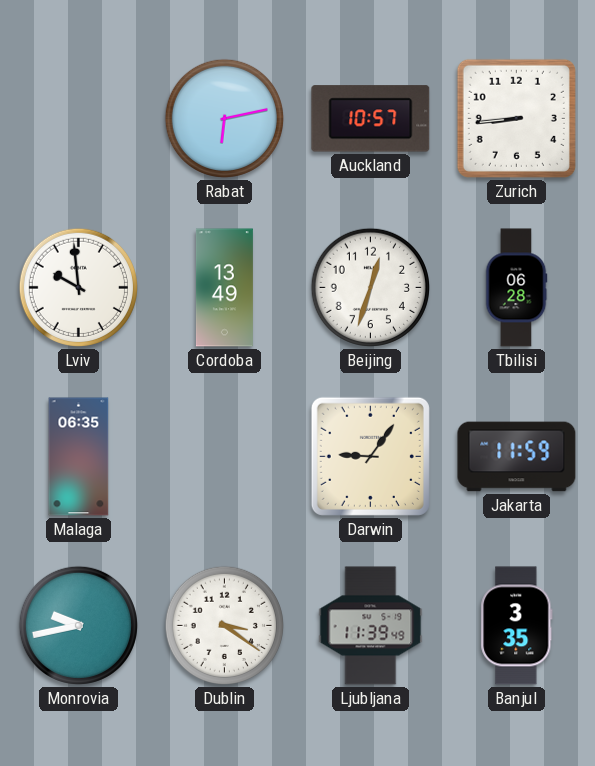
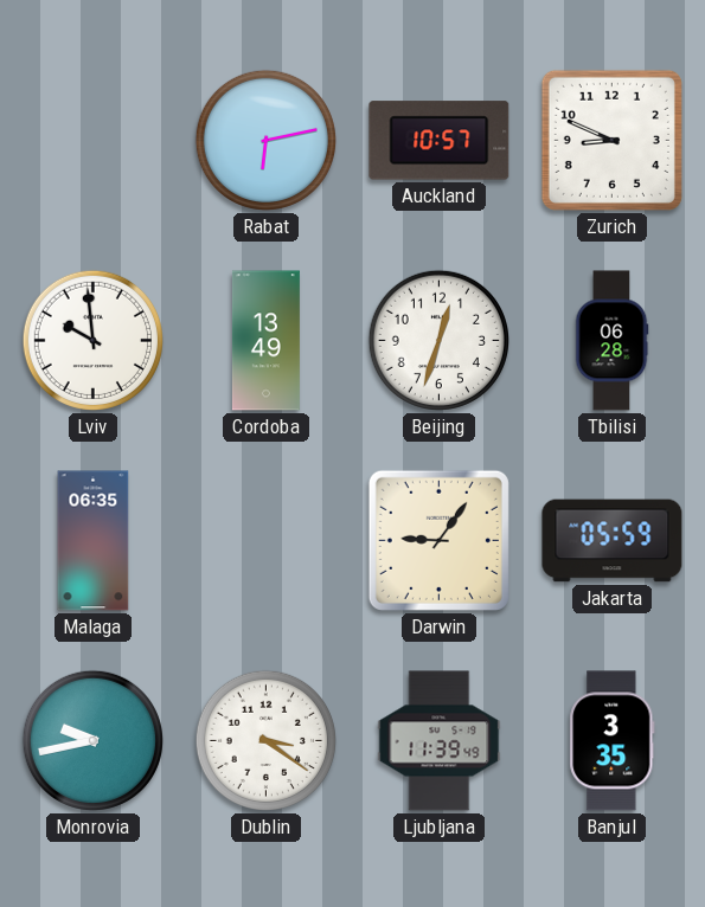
Zurich: 8:44 -> 8:49
Jakarta: 11:59 -> 05:59
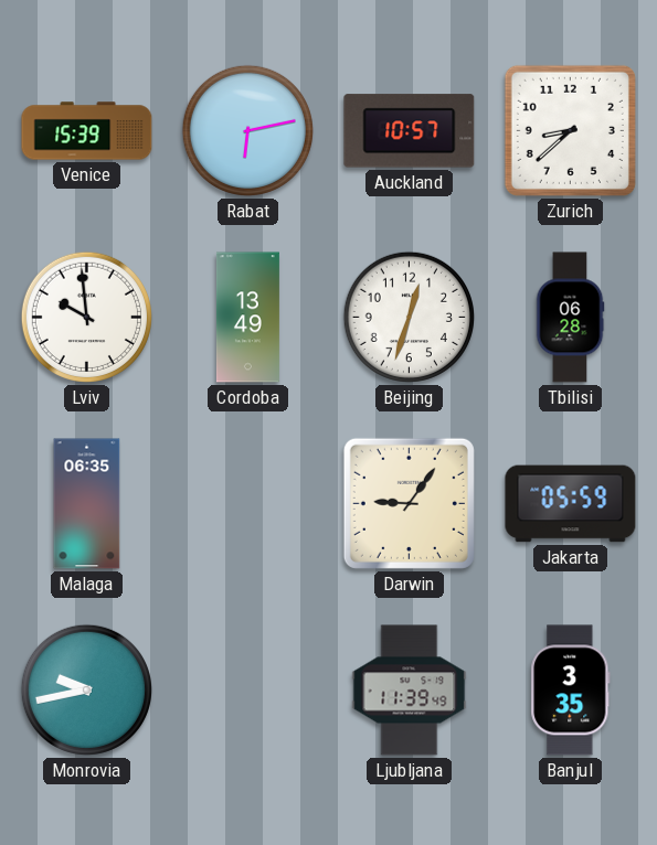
Venice: none -> 15:39
Zurich: 8:49 -> 8:38
Dublin: 3:21 -> none
